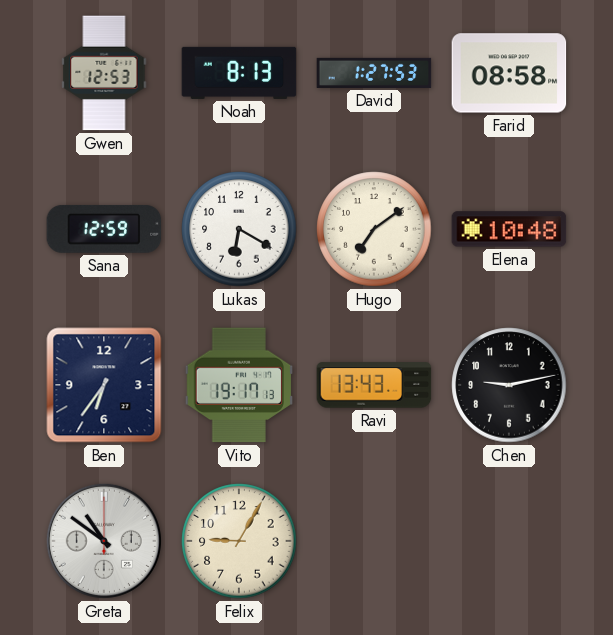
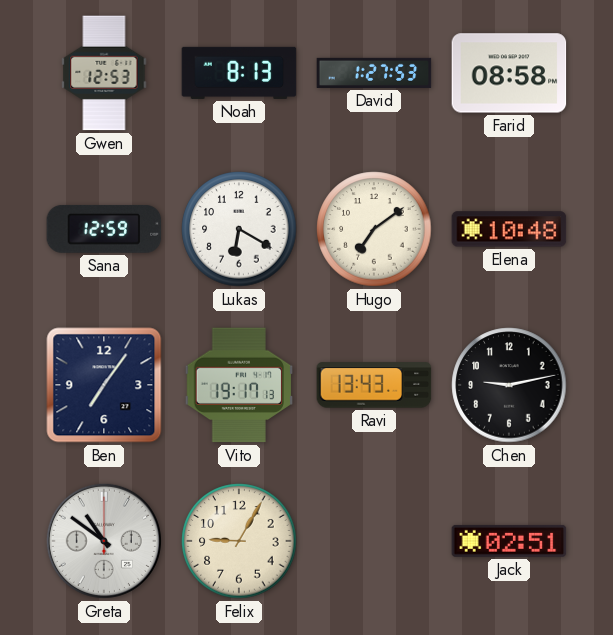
Ben: 6:36 -> 7:06
Jack: none -> 02:51
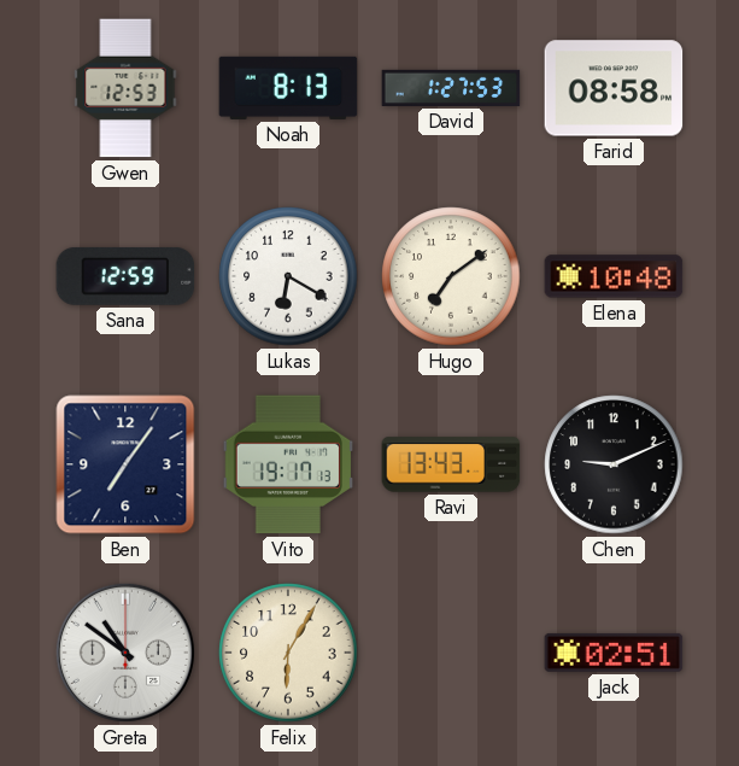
Chen: 9:13 -> 9:11
Felix: 9:05 -> 6:05
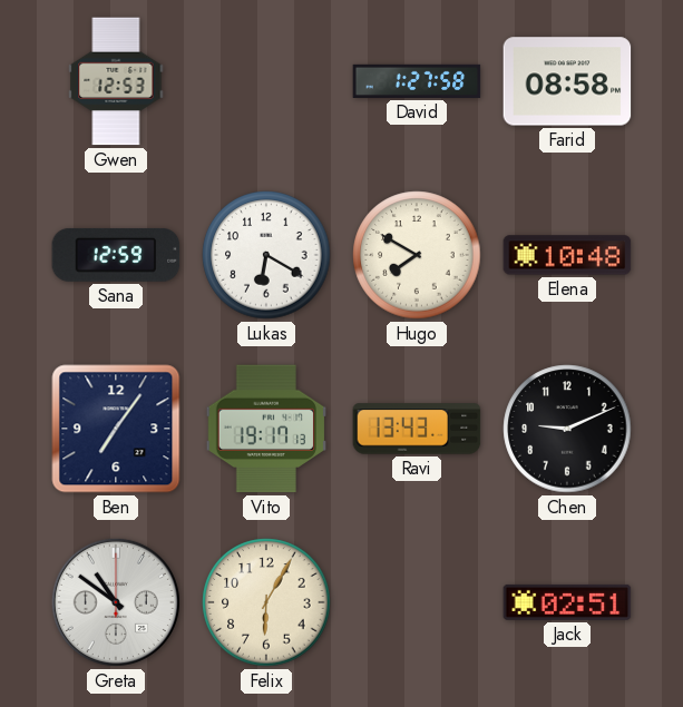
Noah: 8:13 -> none
David: 1:27:53 -> 1:27:58
Hugo: 7:09 -> 7:50
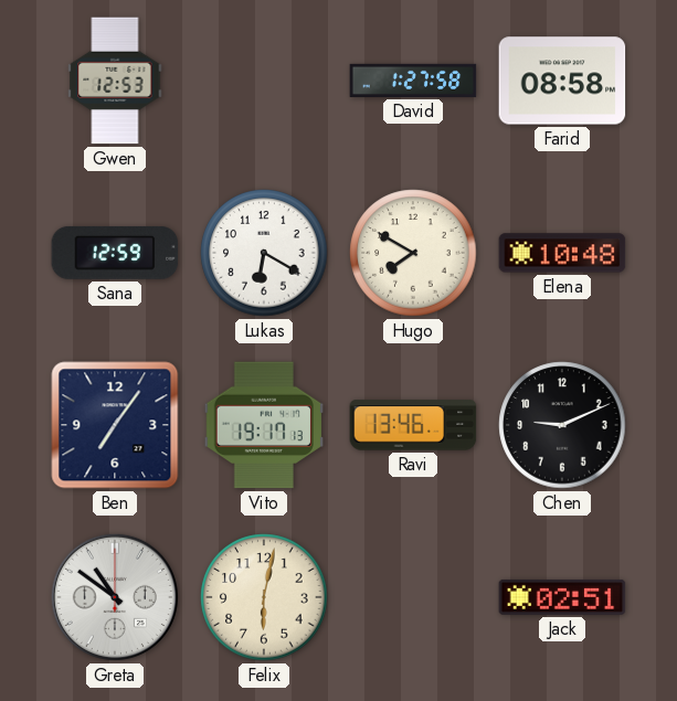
Ravi: 13:43 -> 13:46
Felix: 6:05 -> 6:02
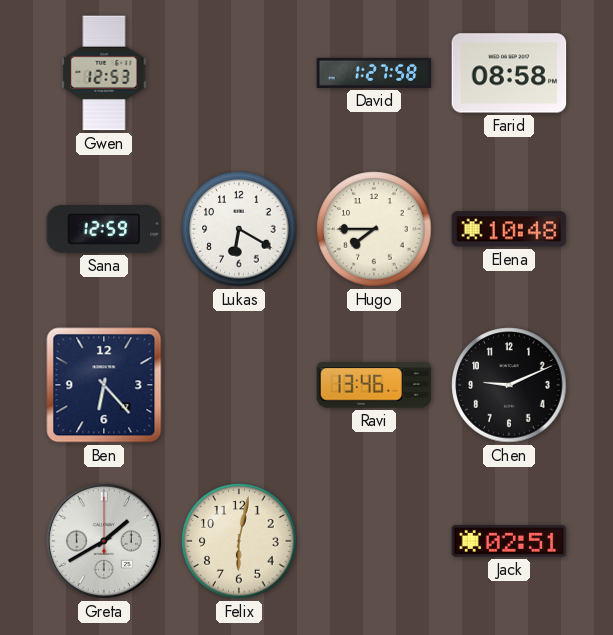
Hugo: 7:50 -> 7:45
Ben: 7:06 -> 6:23
Vito: 19:17 -> none
Greta: 10:51 -> 1:40
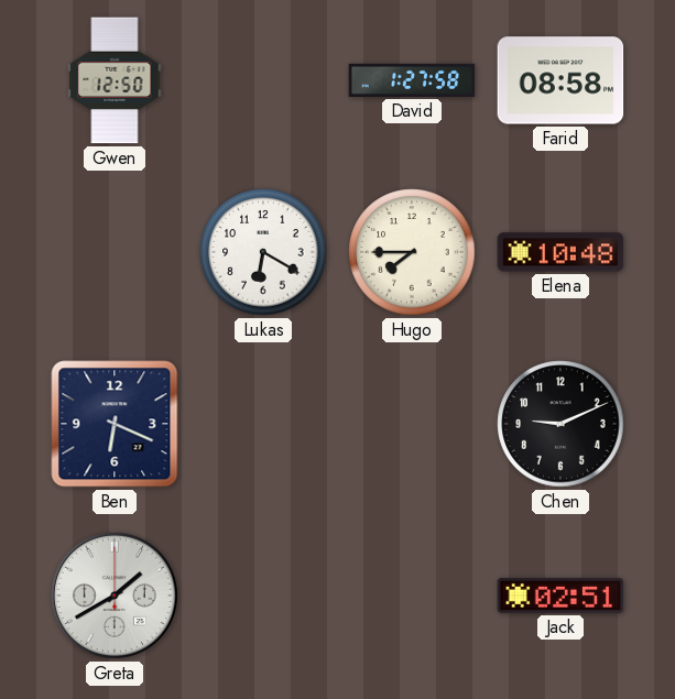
Gwen: 12:53 -> 12:50
Sana: 12:59 -> none
Ben: 6:23 -> 6:19
Ravi: 13:46 -> none
Felix: 6:02 -> none
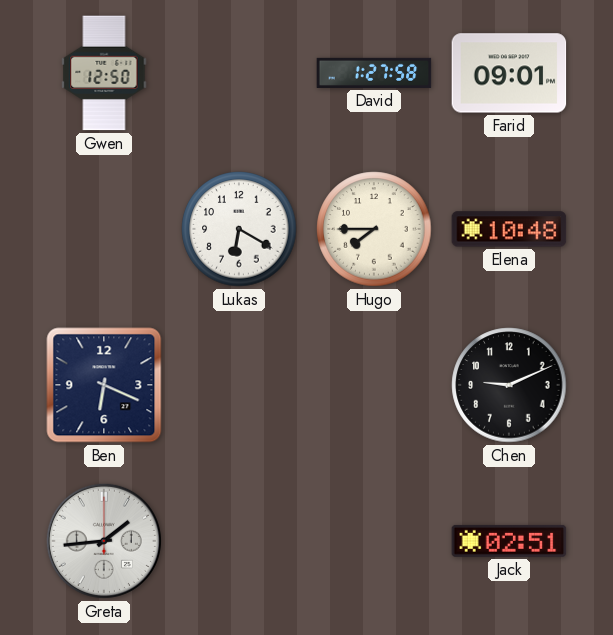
Farid: 08:58 -> 09:01
Greta: 1:40 -> 1:44
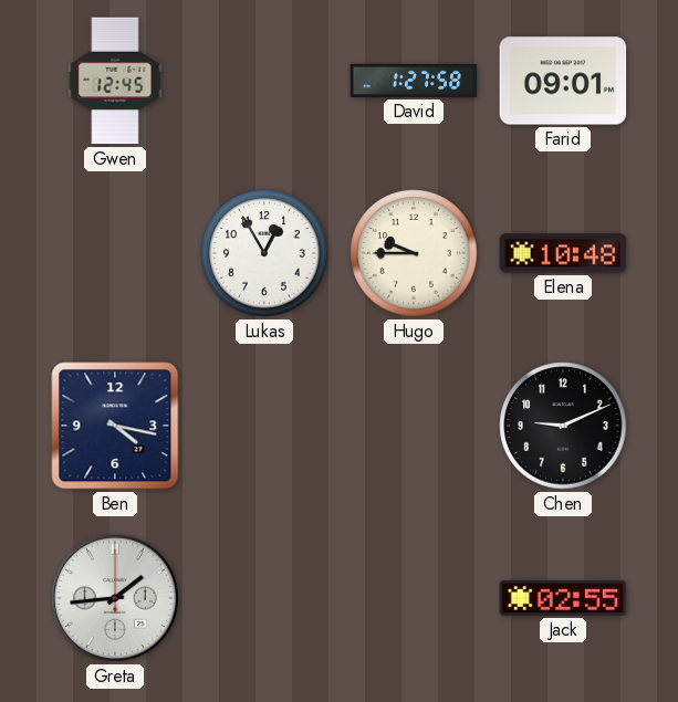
Gwen: 12:50 -> 12:45
Lukas: 6:20 -> 12:55
Hugo: 7:45 -> 9:45
Ben: 6:19 -> 4:17
Jack: 02:51 -> 02:55
